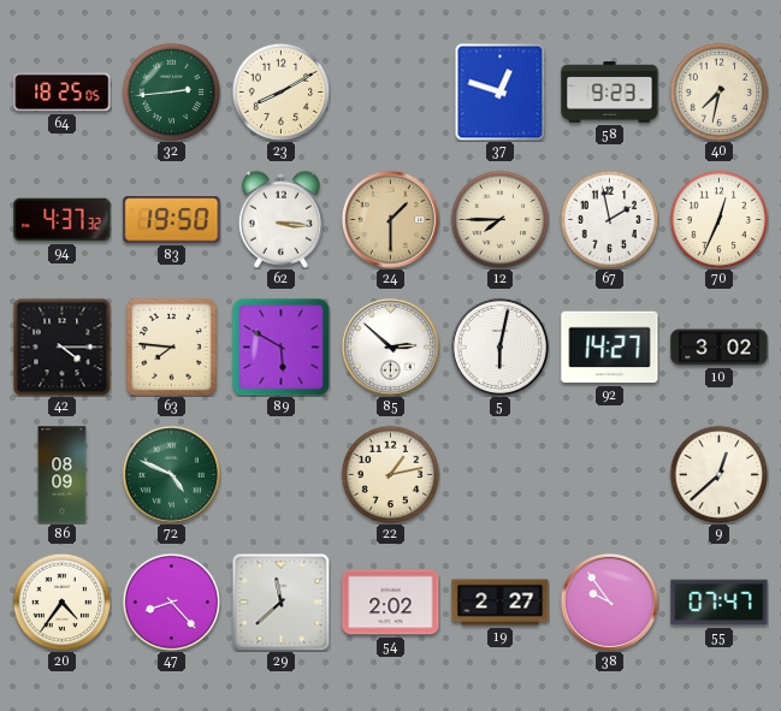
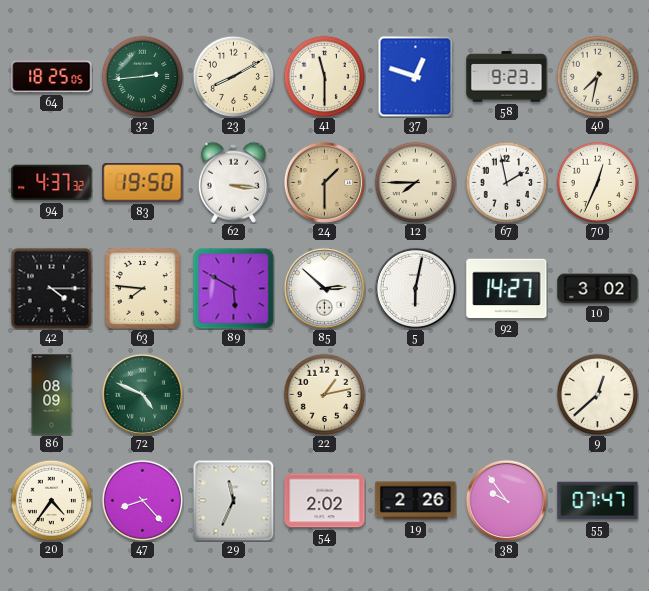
41: none -> 11:30
29: 11:38 -> 11:34
19: 2:27 -> 2:26
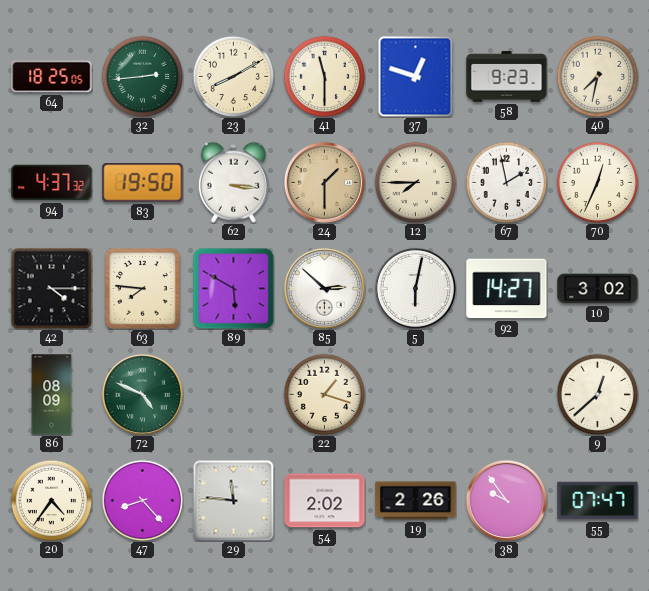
22: 1:13 -> 1:18
29: 11:34 -> 11:46
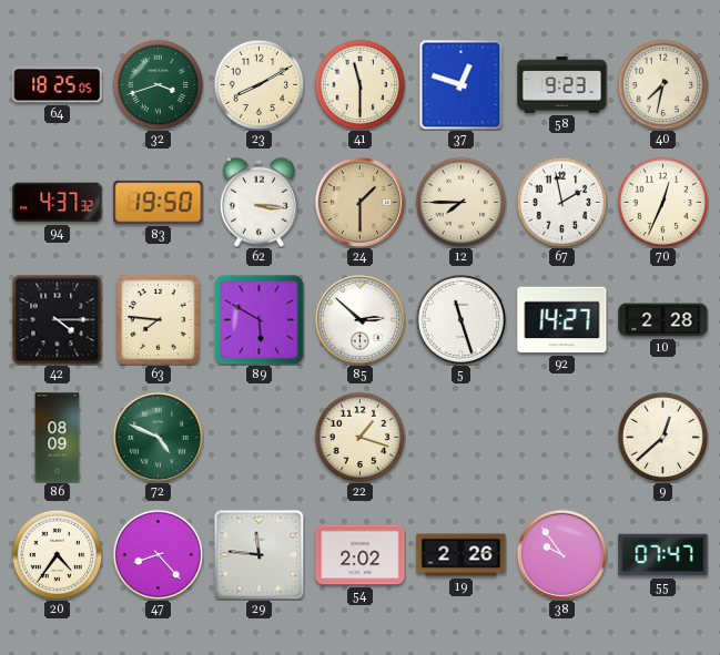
32: 2:44 -> 3:42
5: 6:02 -> 11:27
10: 3:02 -> 2:28
